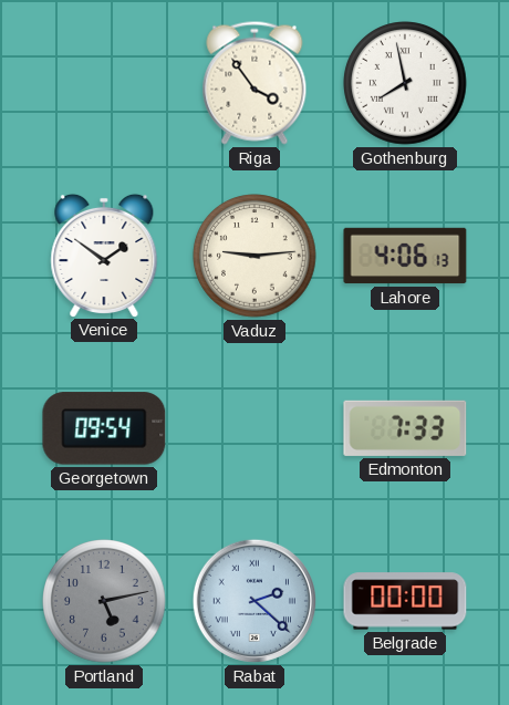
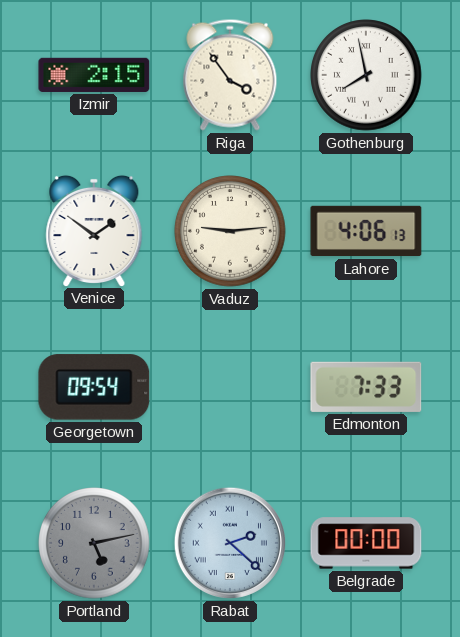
Izmir: none -> 2:15
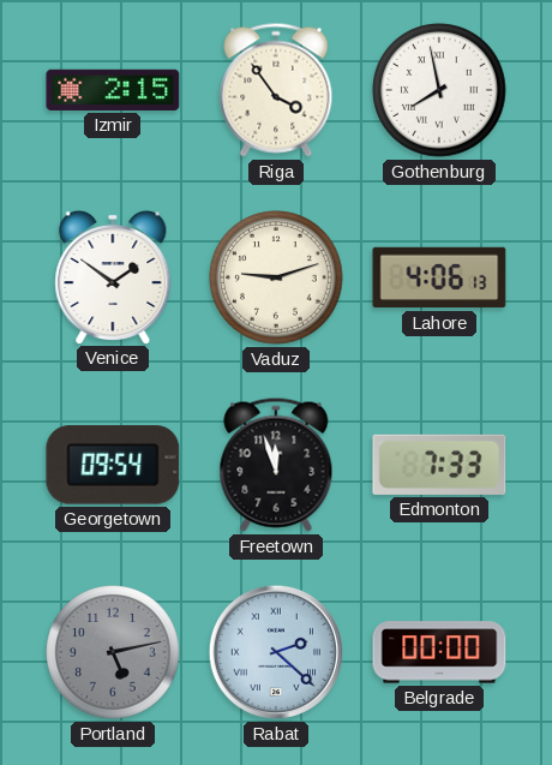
Vaduz: 9:14 -> 9:12
Freetown: none -> 11:57
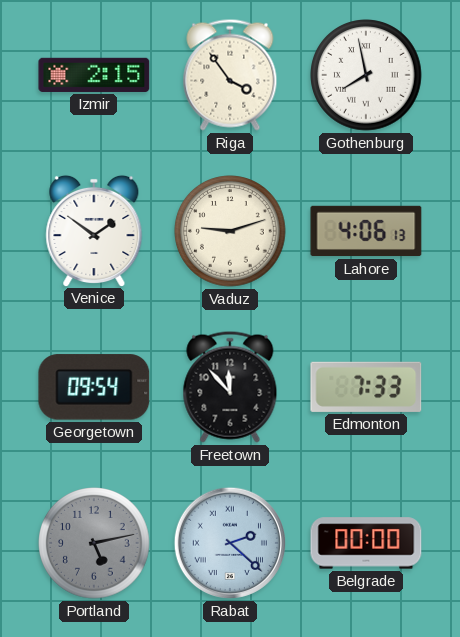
Freetown: 11:57 -> 11:53
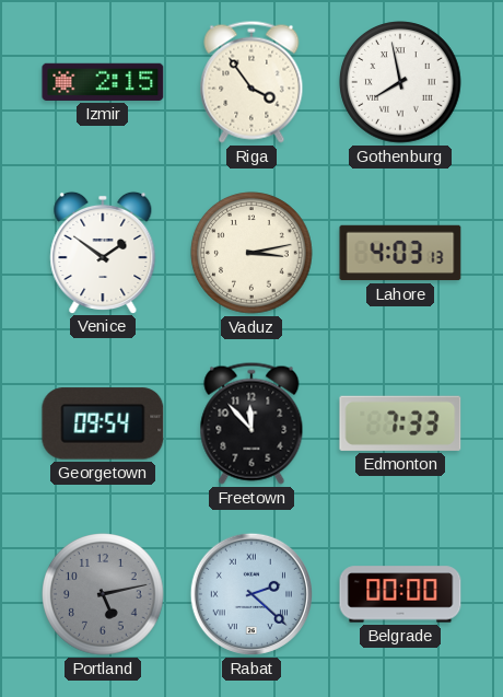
Vaduz: 9:12 -> 3:13
Lahore: 4:06 -> 4:03
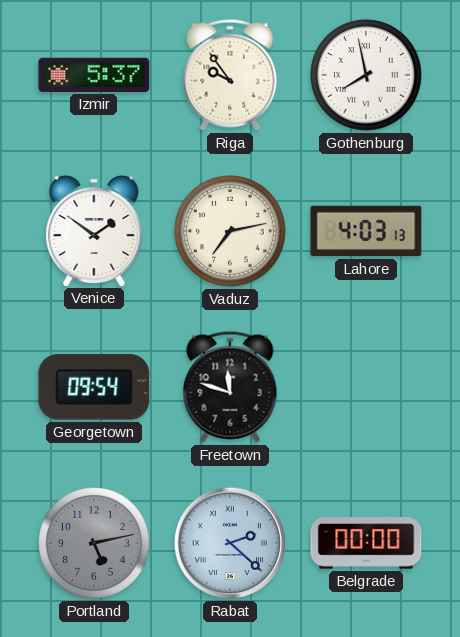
Izmir: 2:15 -> 5:37
Riga: 3:54 -> 9:54
Vaduz: 3:13 -> 7:13
Freetown: 11:53 -> 11:48
Edmonton: 7:33 -> none
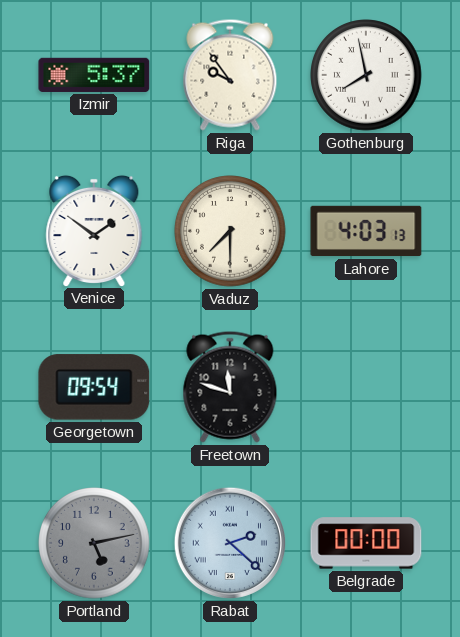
Vaduz: 7:13 -> 7:30
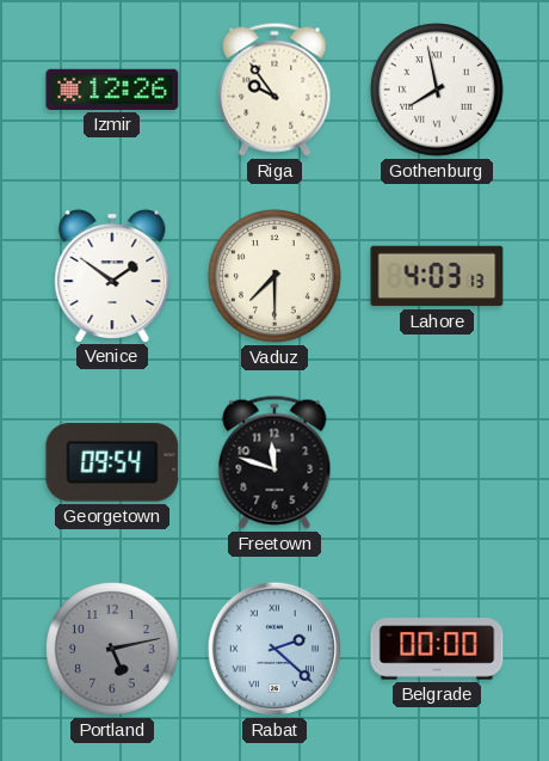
Izmir: 5:37 -> 12:26
